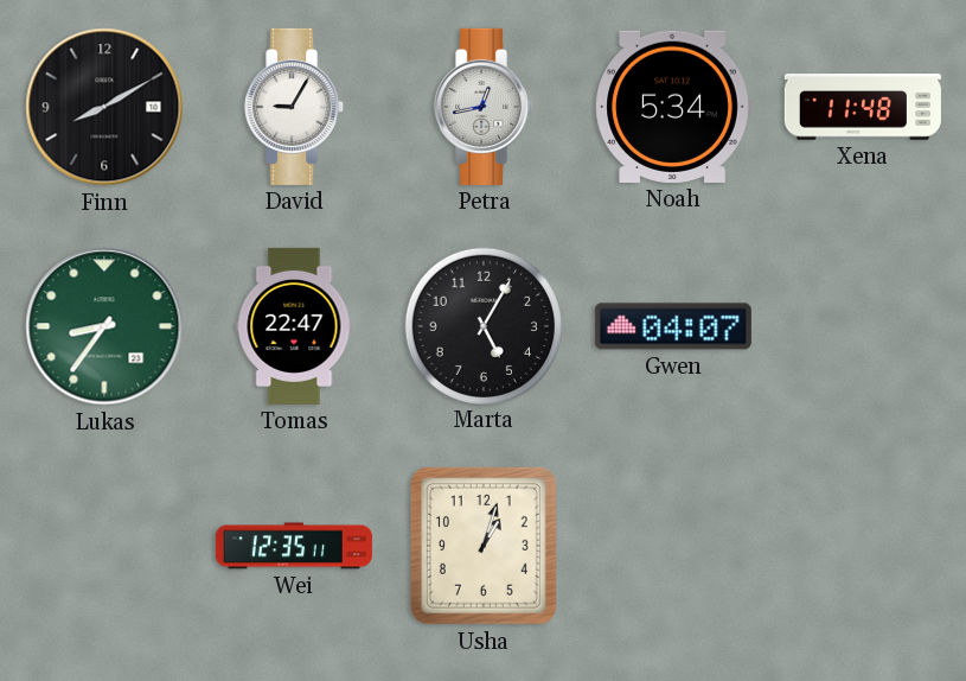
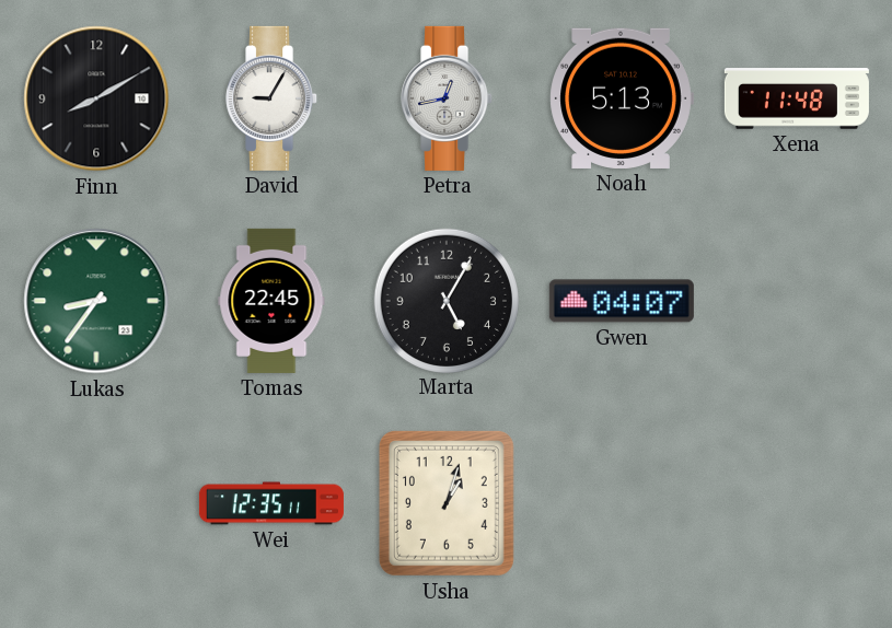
Noah: 5:34 -> 5:13
Tomas: 22:47 -> 22:45
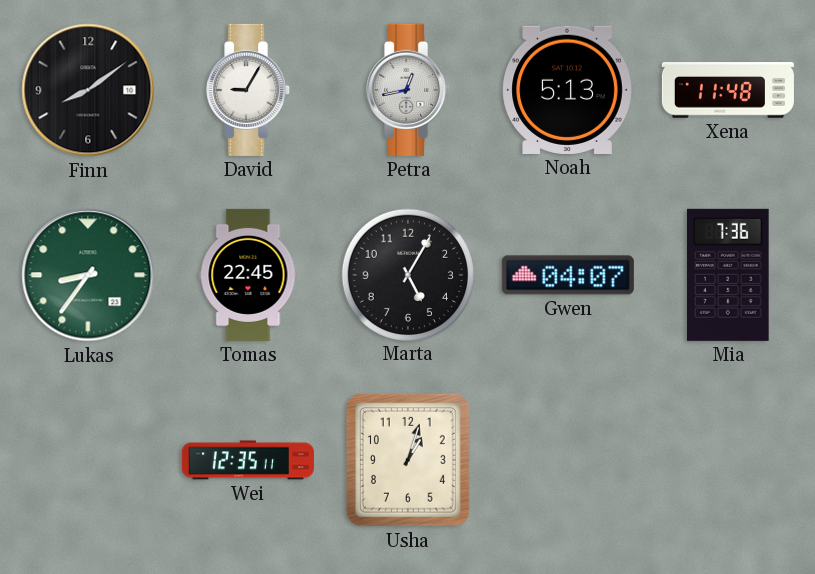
Finn: 8:10 -> 8:09
Mia: none -> 7:36
